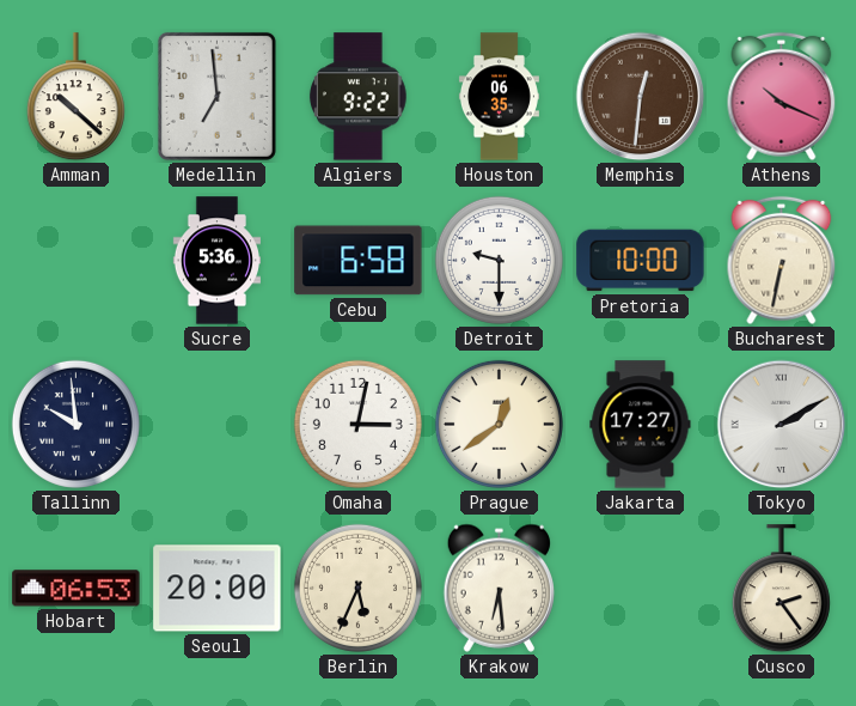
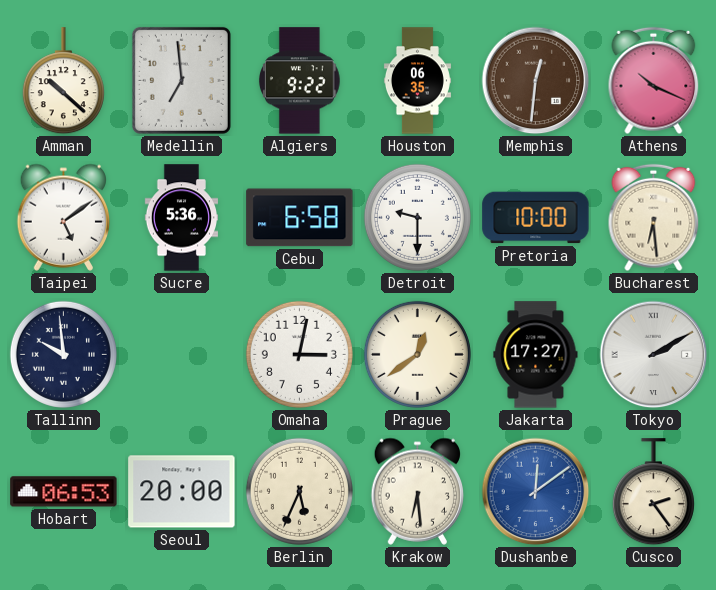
Taipei: none -> 5:09
Bucharest: 6:32 -> 6:29
Dushanbe: none -> 12:09
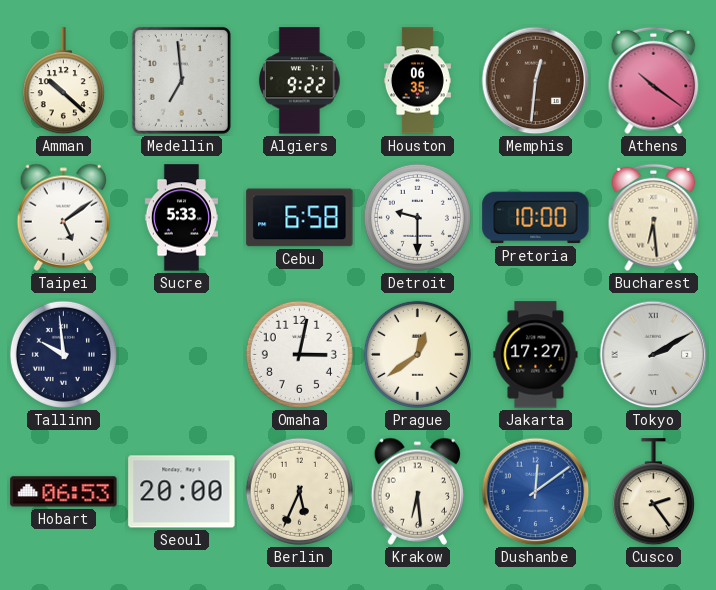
Athens: 10:19 -> 10:21
Sucre: 5:36 -> 5:33
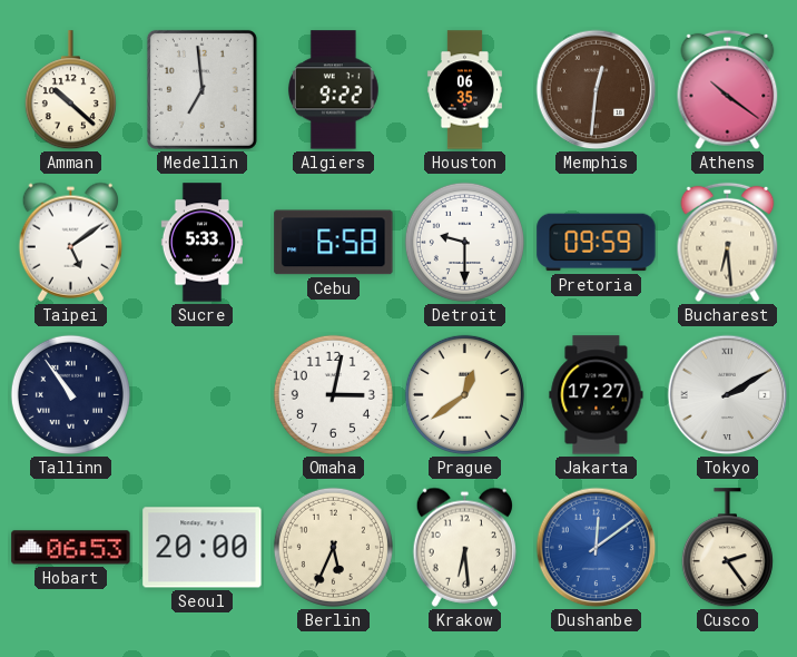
Pretoria: 10:00 -> 09:59
Tallinn: 9:59 -> 10:54
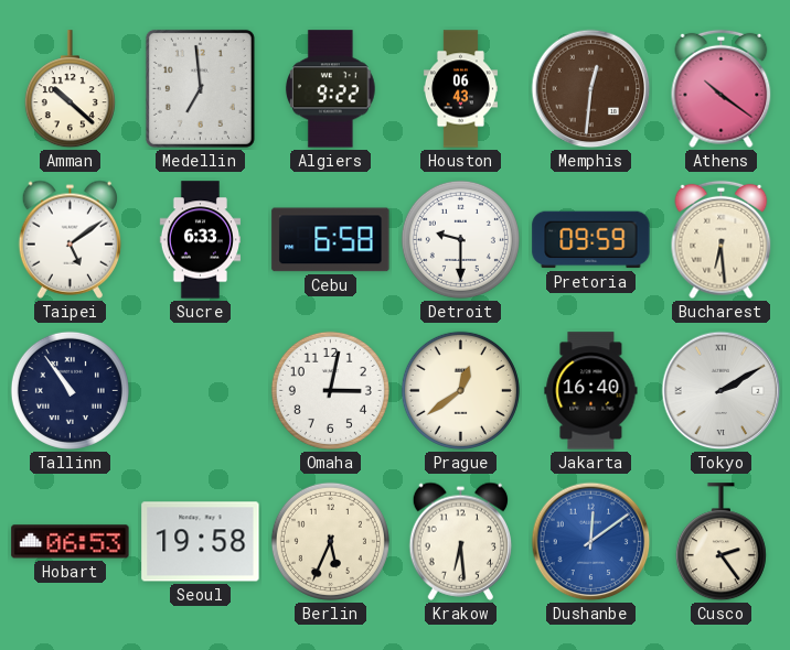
Houston: 06:35 -> 06:43
Sucre: 5:33 -> 6:33
Jakarta: 17:27 -> 16:40
Seoul: 20:00 -> 19:58
